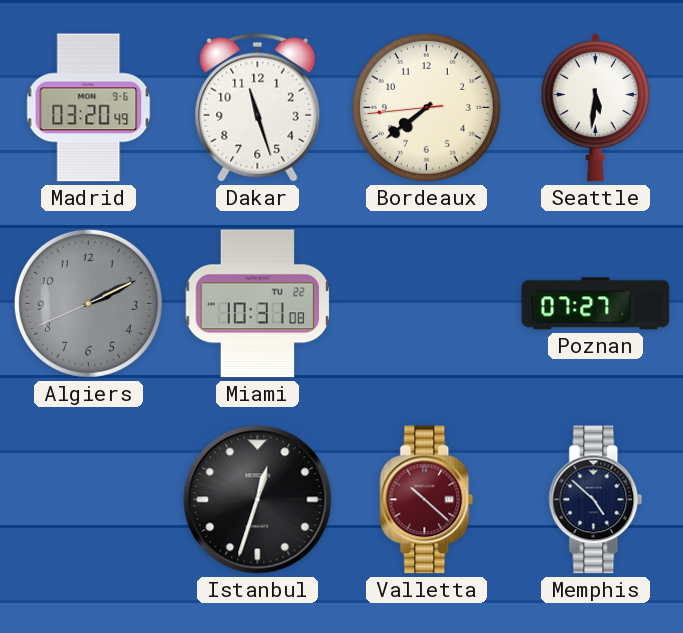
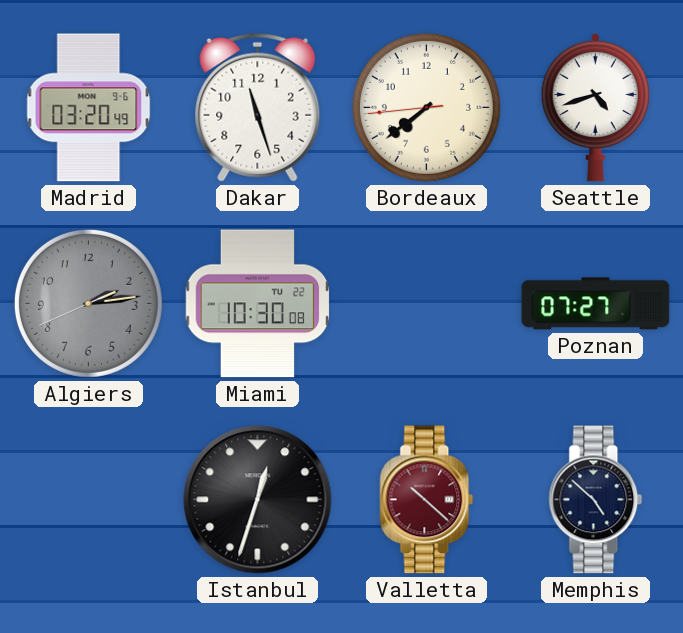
Seattle: 5:31 -> 4:42
Algiers: 2:10 -> 2:13
Miami: 10:31 -> 10:30
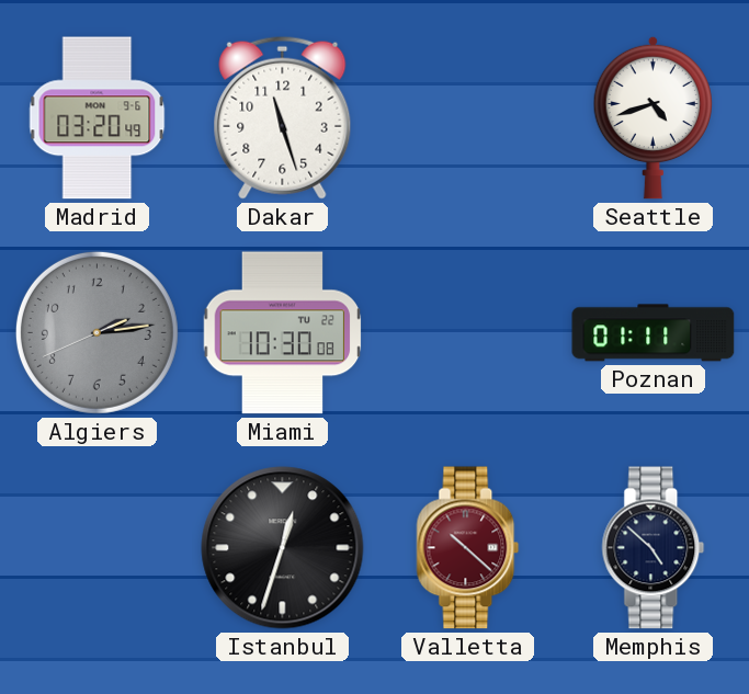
Bordeaux: 7:38 -> none
Poznan: 07:27 -> 01:11
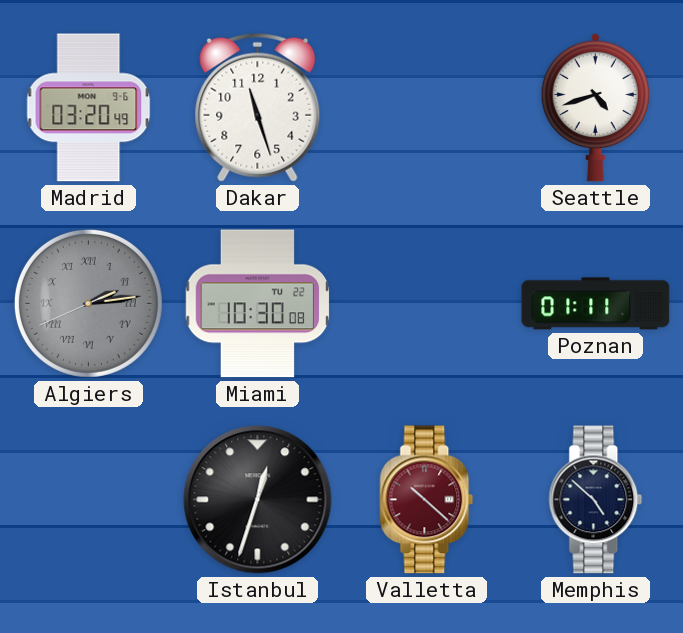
Algiers numerals: Arabic -> Roman
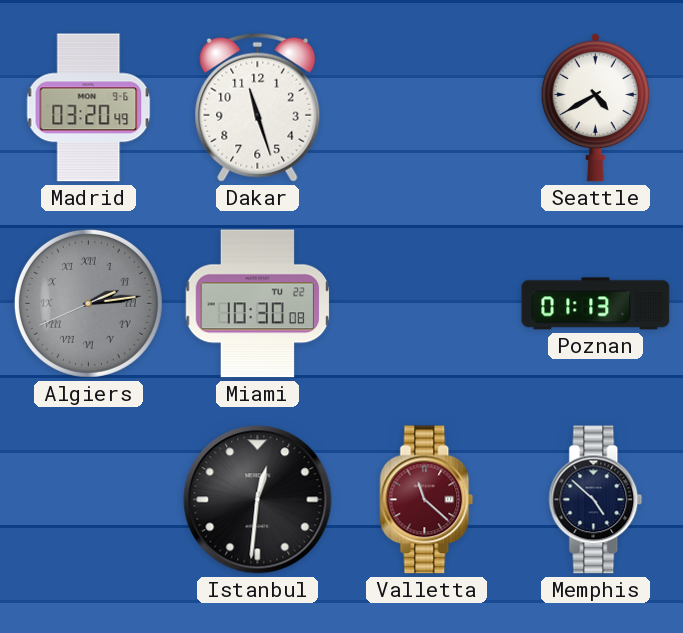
Seattle: 4:42 -> 4:40
Poznan: 01:11 -> 01:13
Istanbul: 12:33 -> 12:31
Valletta: 10:22 -> 11:22
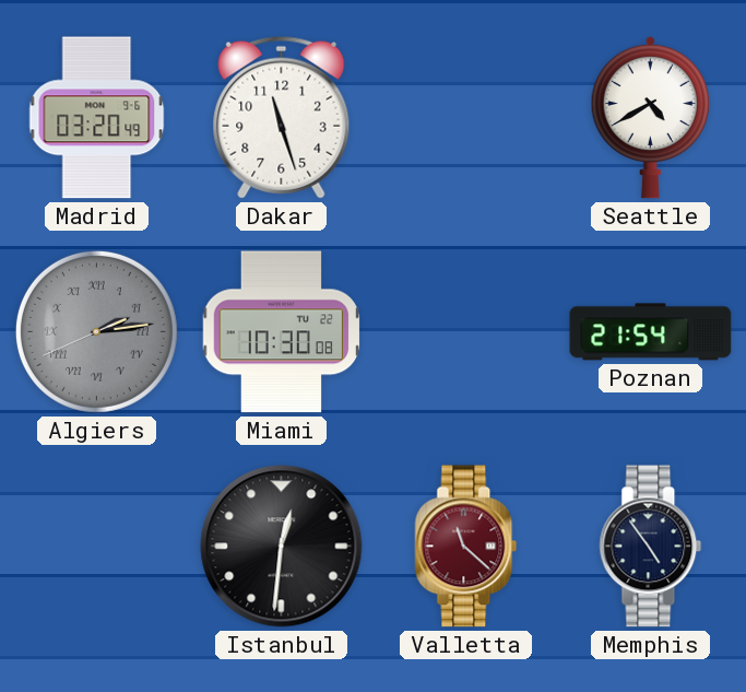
Poznan: 01:13 -> 21:54
Memphis: 4:52 -> 4:54
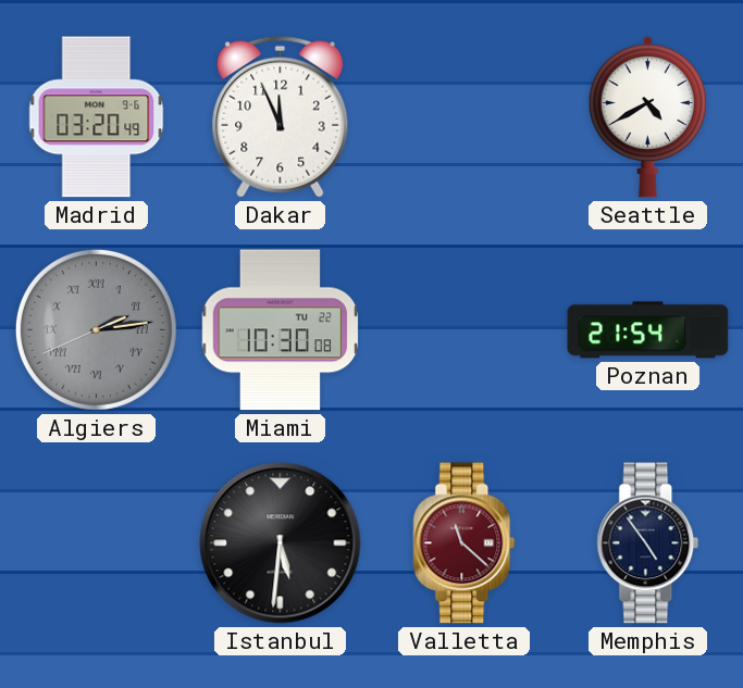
Dakar: 11:27 -> 11:56
Istanbul: 12:31 -> 5:31
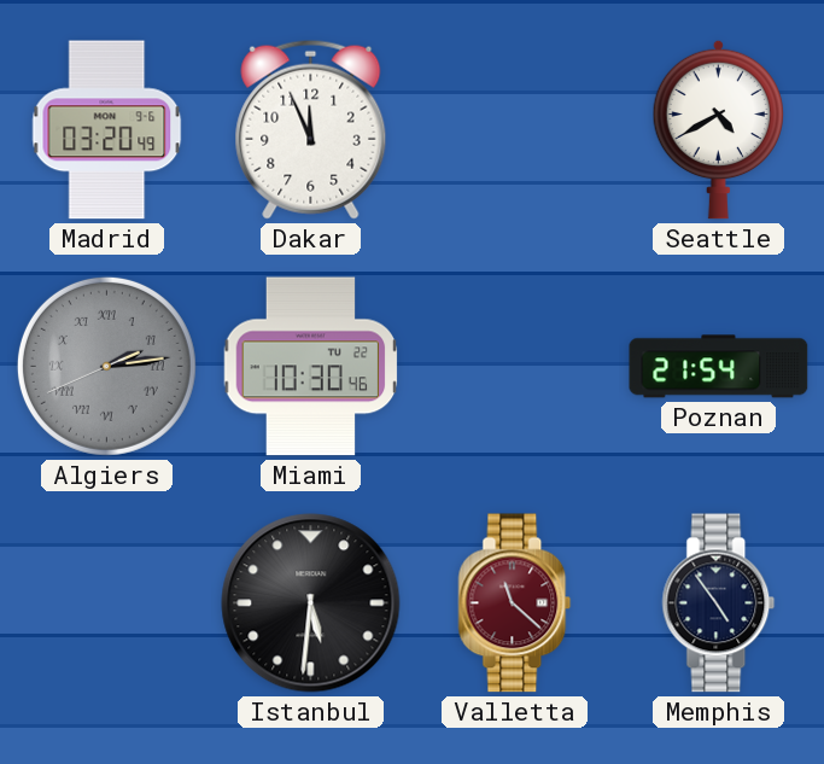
Miami: 10:30:08 -> 10:30:46
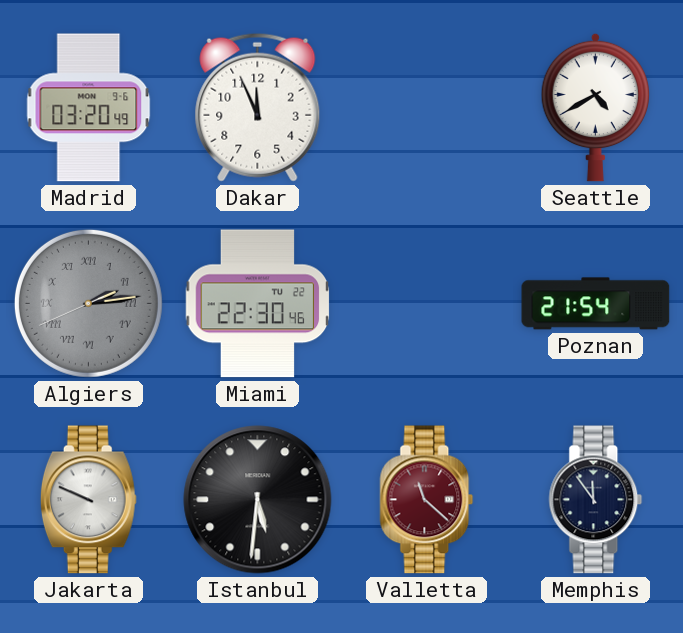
Miami: 10:30 -> 22:30
Jakarta: none -> 9:49
Memphis: 4:54 -> 11:54
